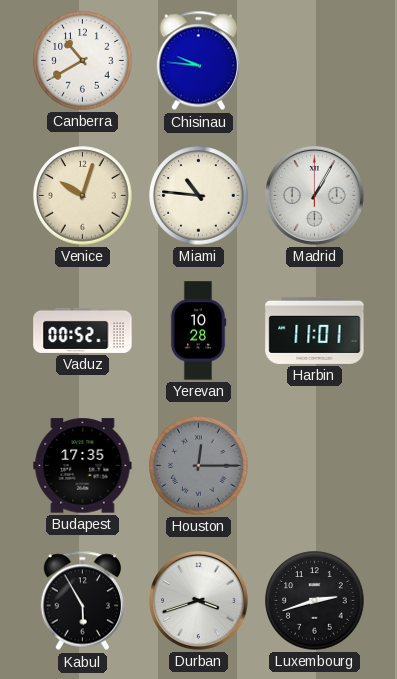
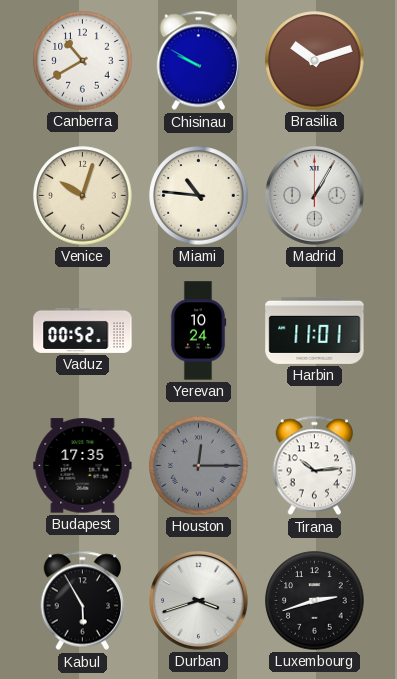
Chisinau: 9:46 -> 9:50
Brasilia: none -> 10:12
Yerevan: 10:28 -> 10:24
Tirana: none -> 10:14
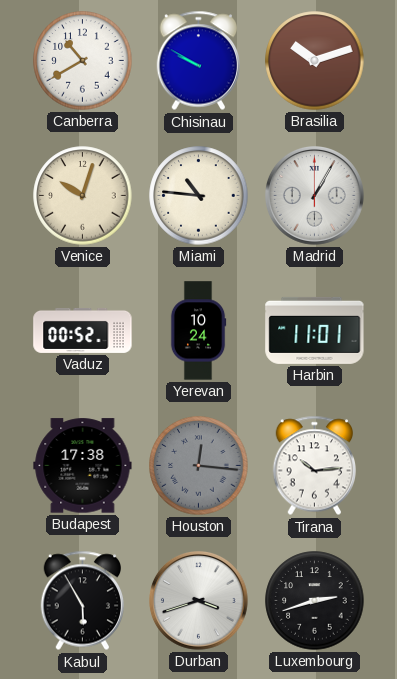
Budapest: 17:35 -> 17:38
Houston: 12:15 -> 12:16
